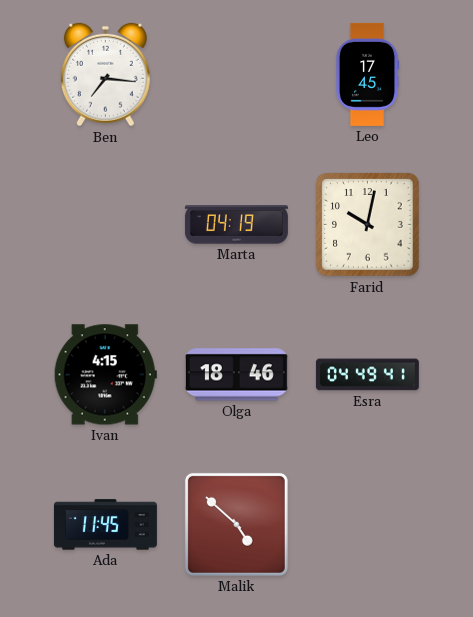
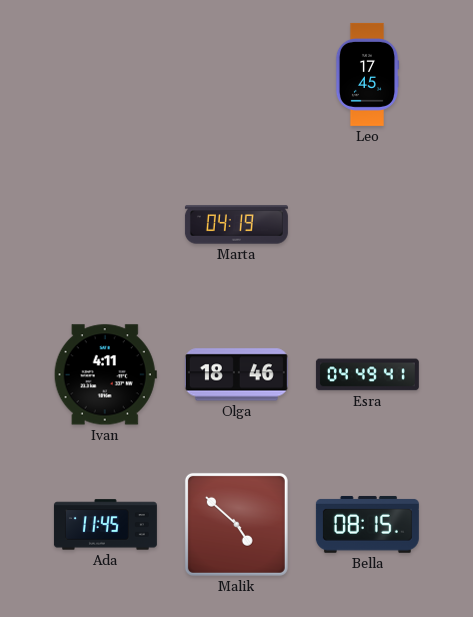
Ben: 7:16 -> none
Farid: 10:02 -> none
Ivan: 4:15 -> 4:11
Bella: none -> 08:15
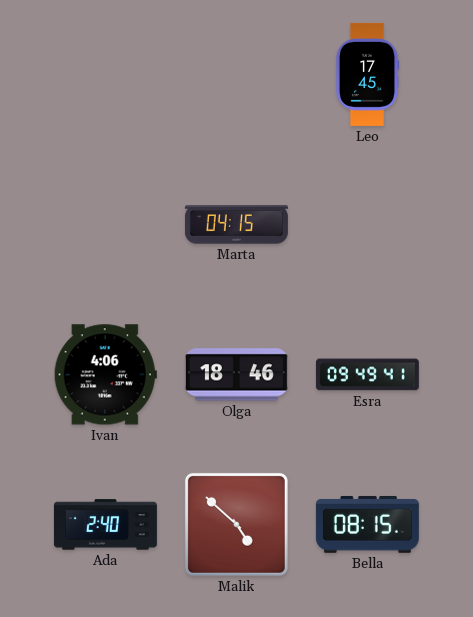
Marta: 04:19 -> 04:15
Ivan: 4:11 -> 4:06
Esra: 04:49 -> 09:49
Ada: 11:45 -> 2:40
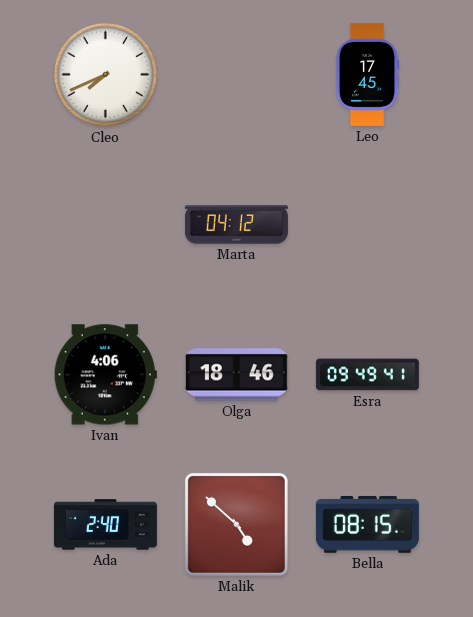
Cleo: none -> 7:41
Marta: 04:15 -> 04:12
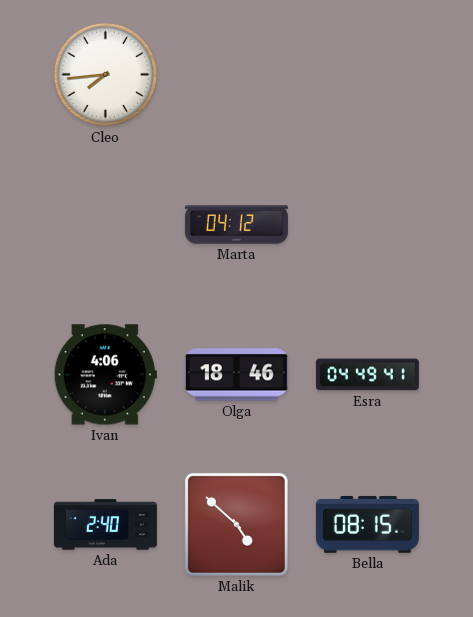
Cleo: 7:41 -> 7:44
Leo: 17:45 -> none
Esra: 09:49 -> 04:49
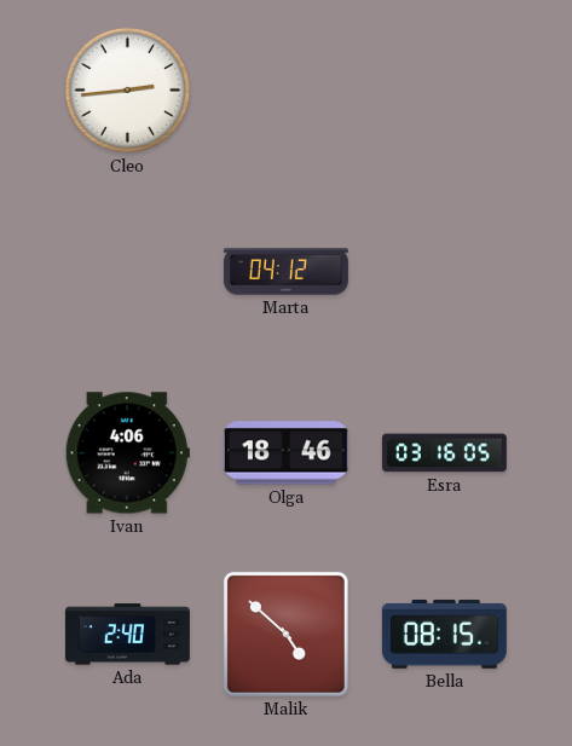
Cleo: 7:44 -> 2:44
Esra: 04:49 -> 03:16
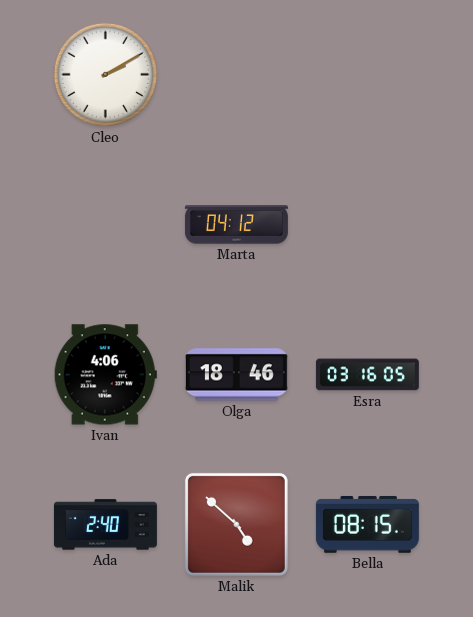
Cleo: 2:44 -> 2:10
